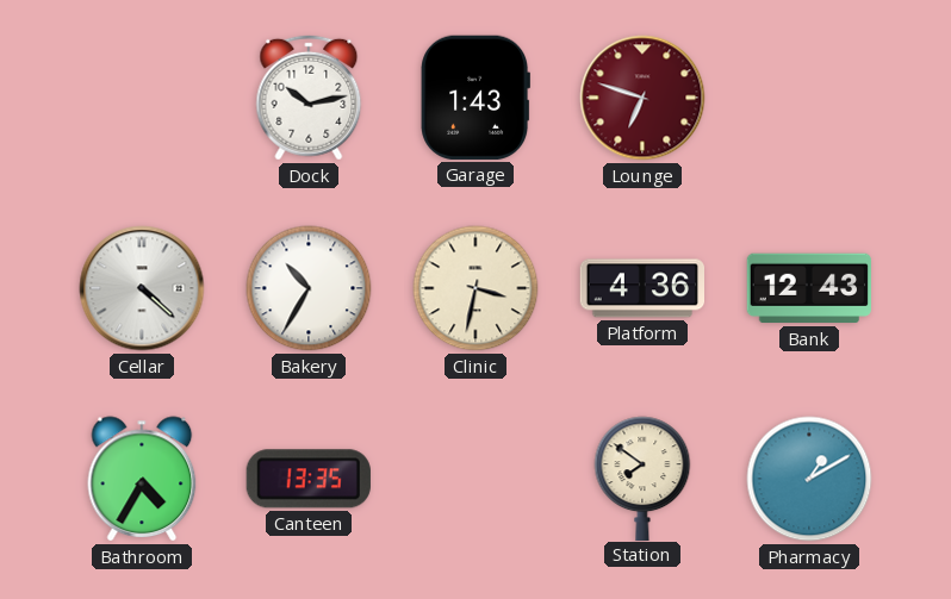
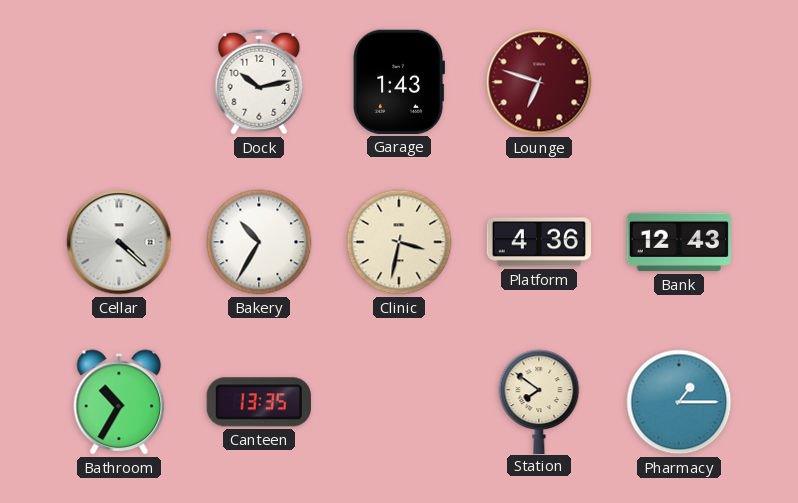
Bathroom: 4:35 -> 10:35
Pharmacy: 1:10 -> 1:15
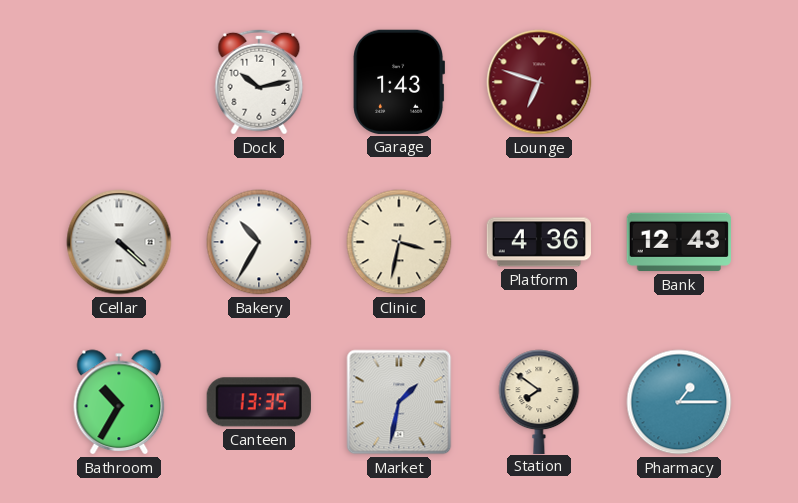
Market: none -> 1:32
